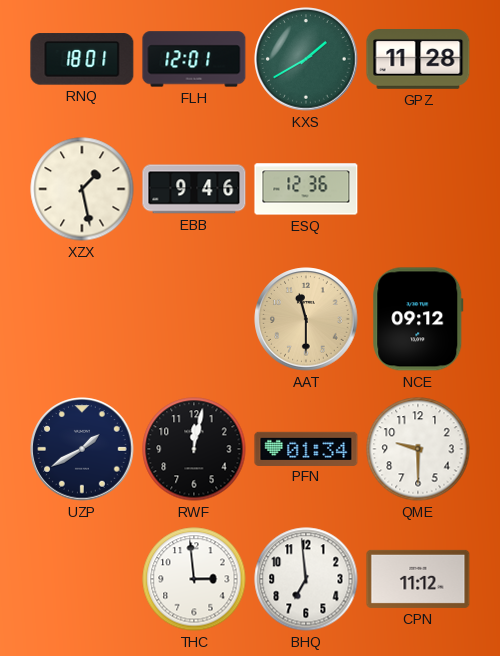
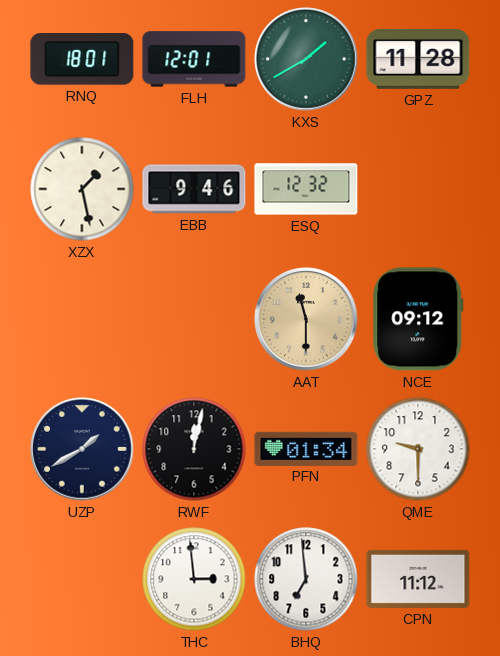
ESQ: 12:36 -> 12:32
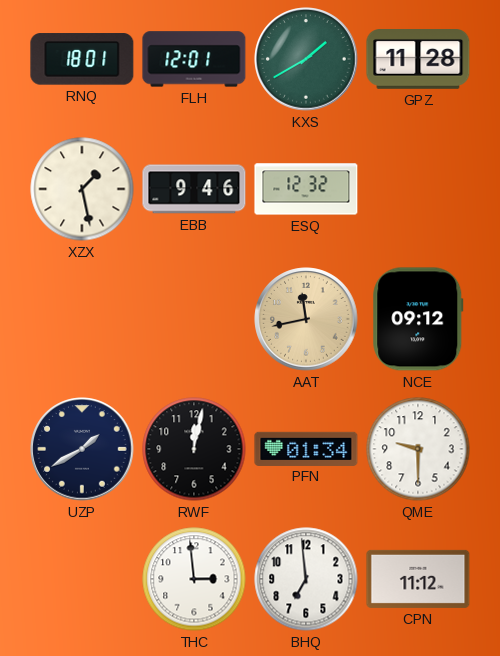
AAT: 11:30 -> 11:43
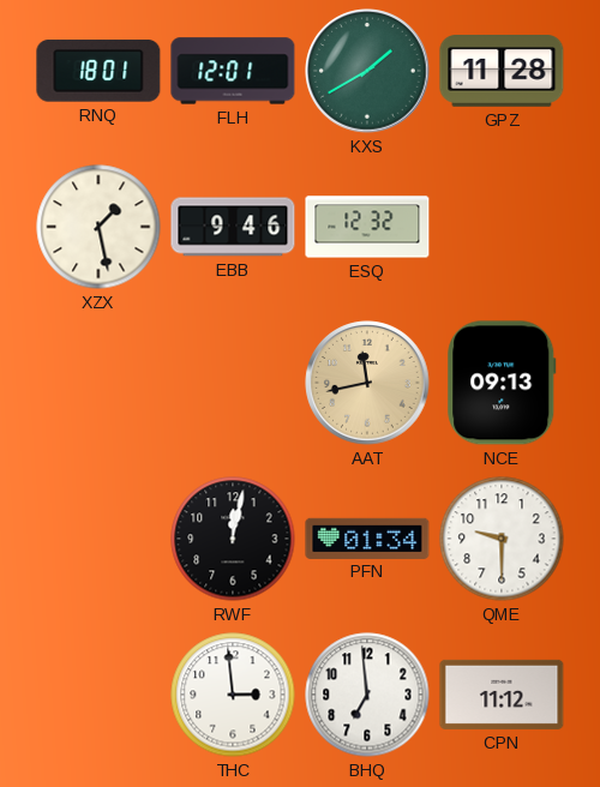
NCE: 09:12 -> 09:13
UZP: 1:40 -> none
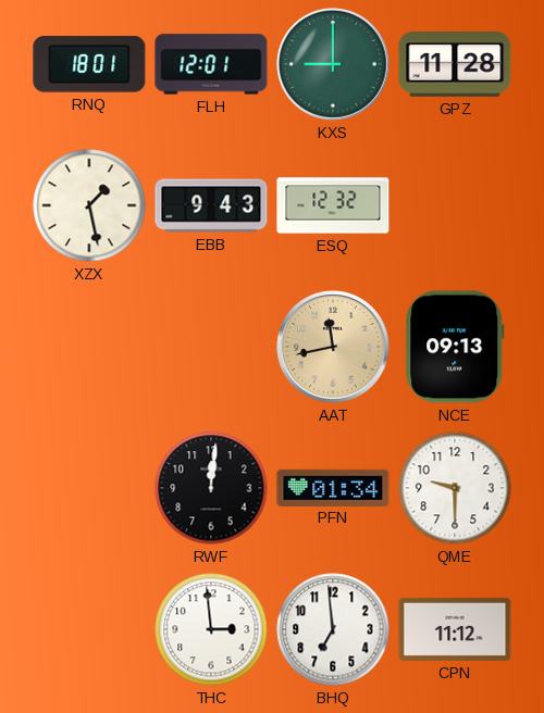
KXS: 1:40 -> 9:00
EBB: 9:46 -> 9:43
RWF: 12:02 -> 12:01
